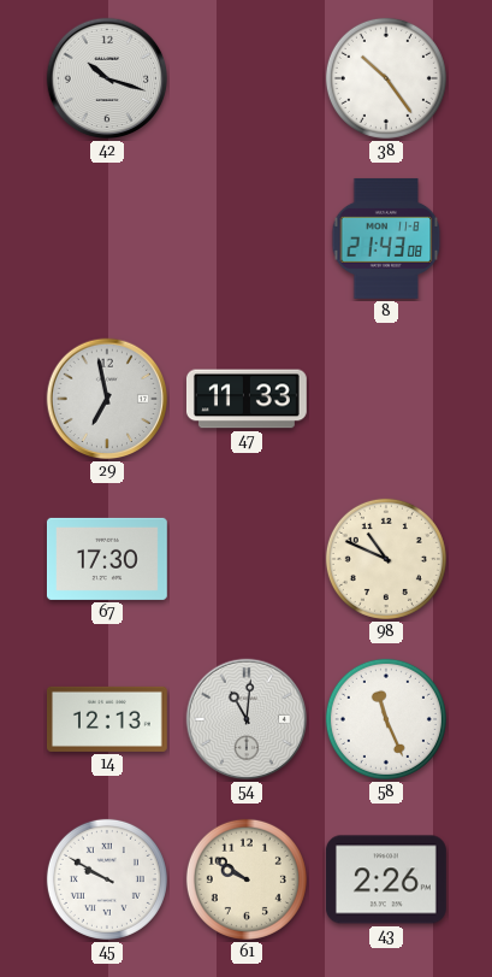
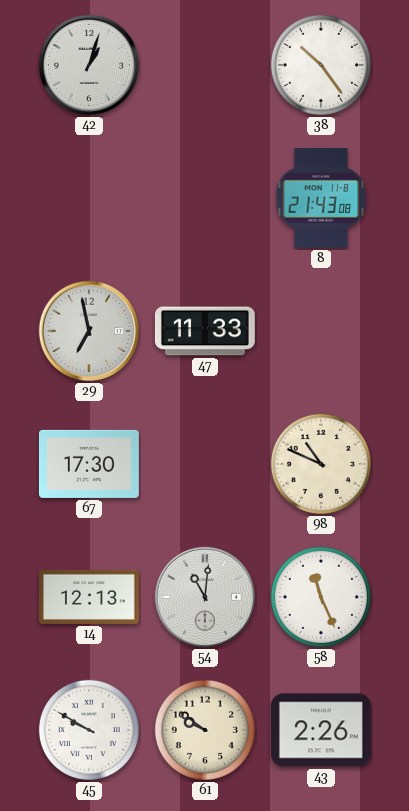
42: 10:18 -> 1:03
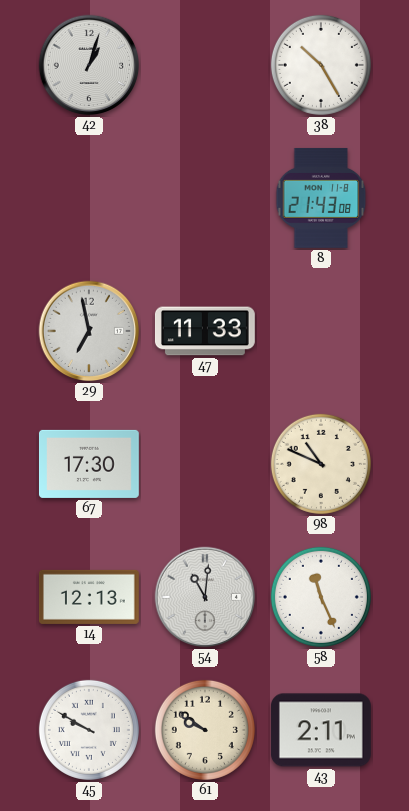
38: 10:24 -> 10:25
43: 2:26 -> 2:11
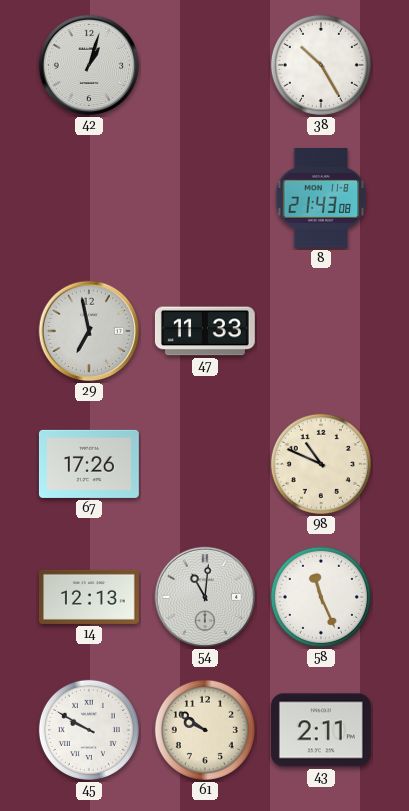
67: 17:30 -> 17:26
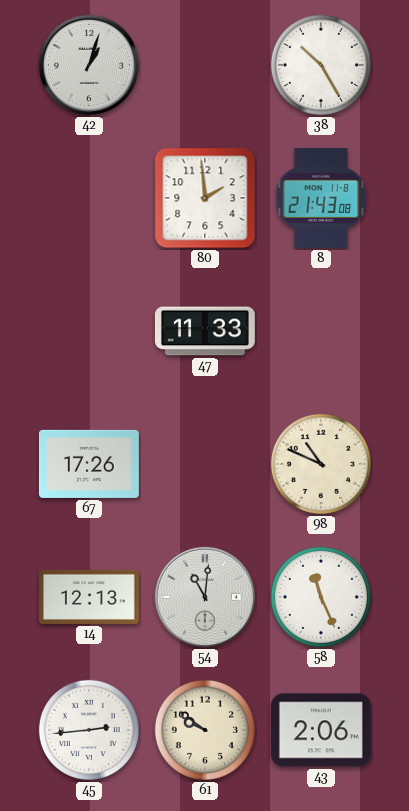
80: none -> 1:59
29: 6:58 -> none
45: 9:50 -> 2:44
43: 2:11 -> 2:06
